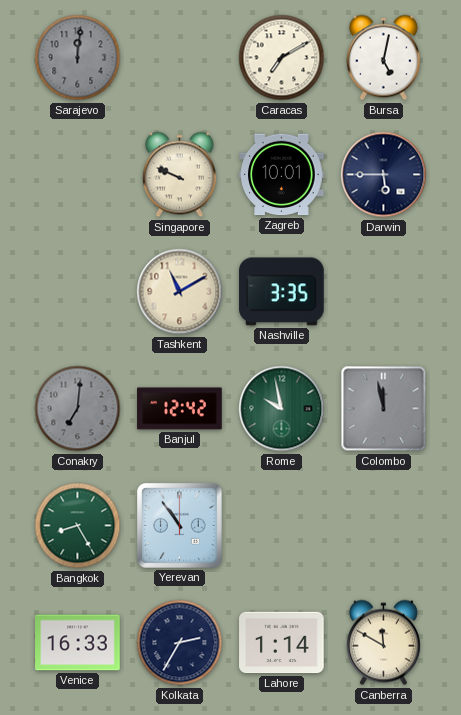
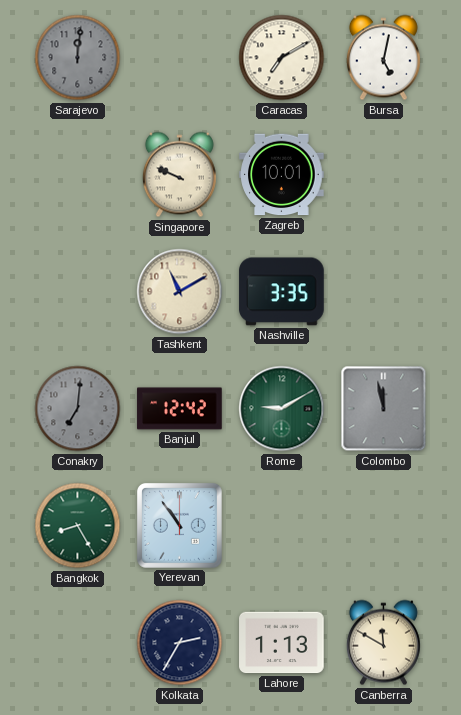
Darwin: 5:45 -> none
Rome: 9:58 -> 9:10
Venice: 16:33 -> none
Lahore: 1:14 -> 1:13
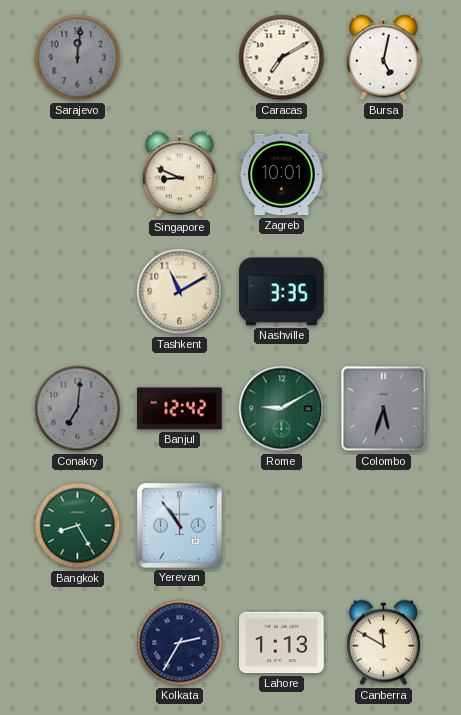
Singapore: 9:49 -> 8:49
Colombo: 11:58 -> 5:33
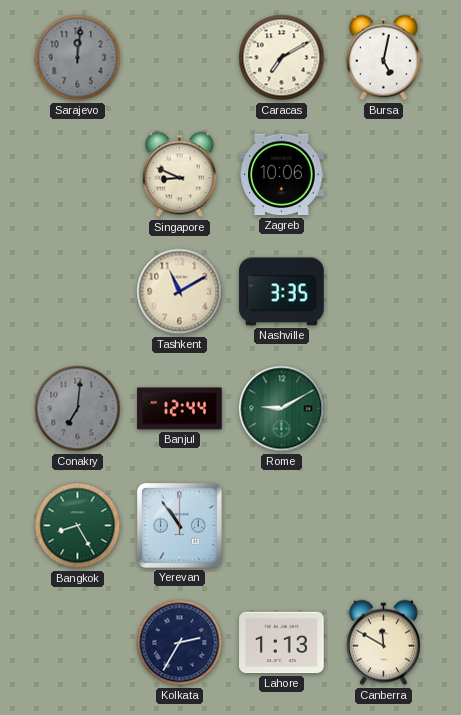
Zagreb: 10:01 -> 10:06
Banjul: 12:42 -> 12:44
Colombo: 5:33 -> none
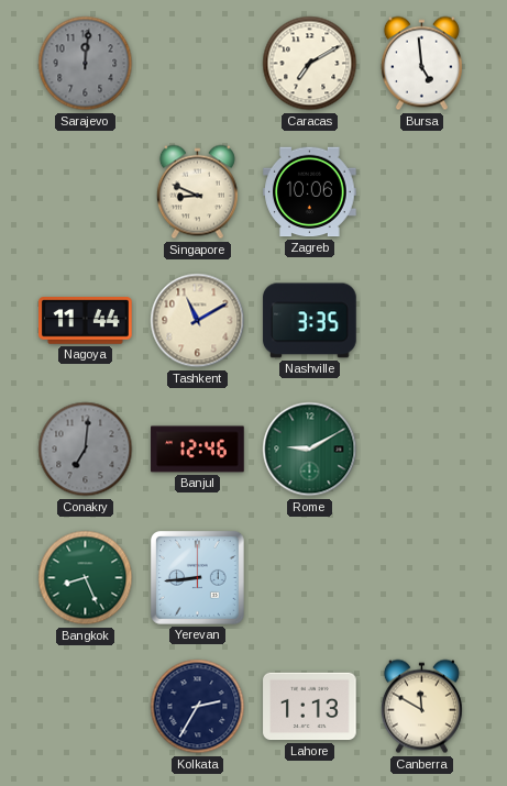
Bursa: 5:02 -> 4:59
Nagoya: none -> 11:44
Banjul: 12:44 -> 12:46
Bangkok: 8:25 -> 8:26
Yerevan: 10:54 -> 8:44
